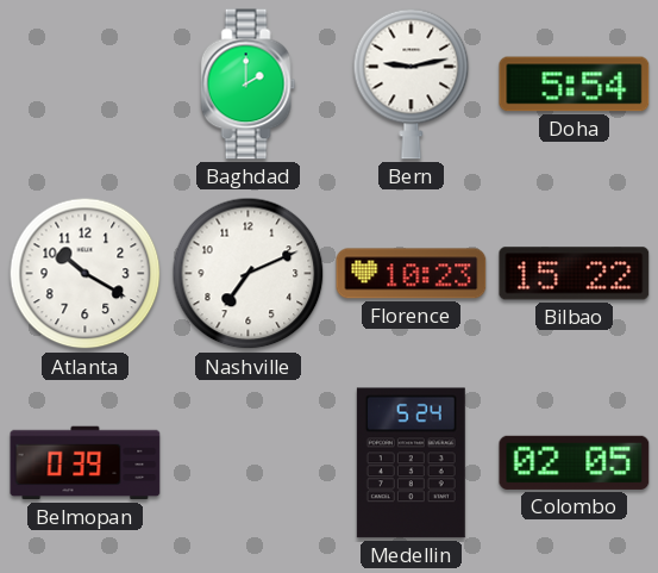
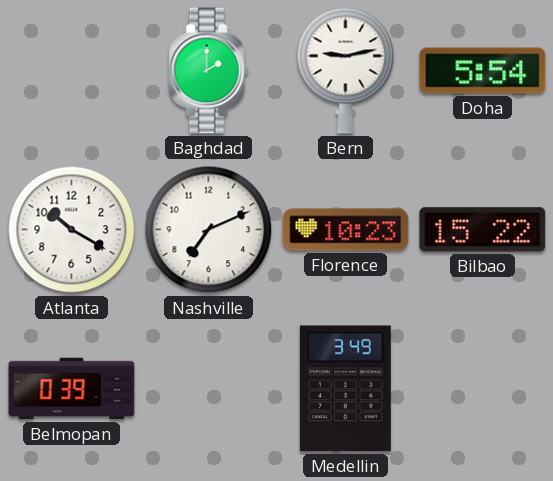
Medellin: 5:24 -> 3:49
Colombo: 02:05 -> none
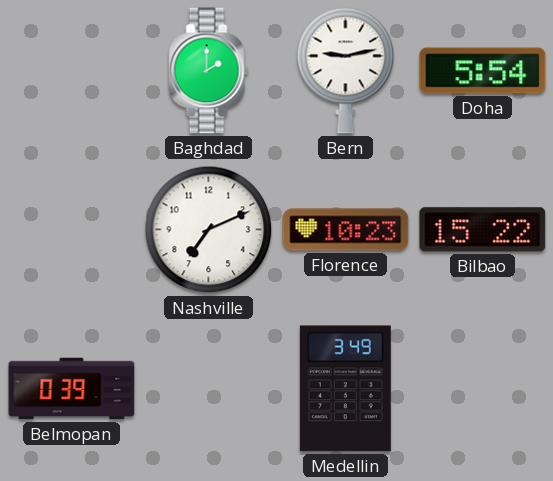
Atlanta: 10:20 -> none
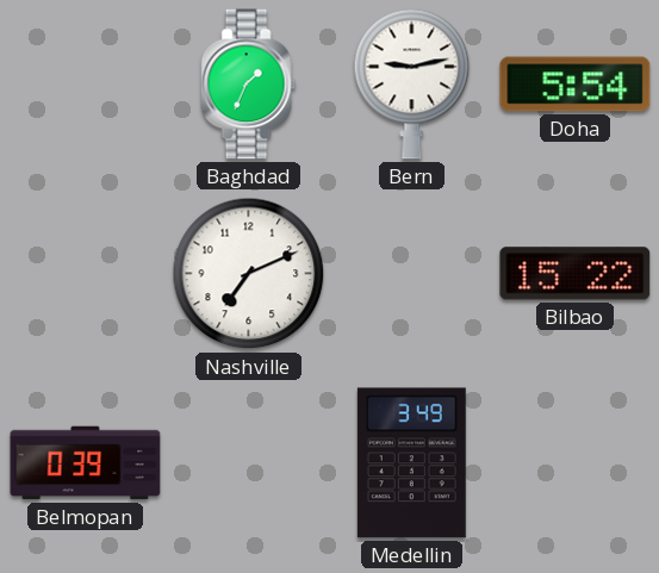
Baghdad: 2:00 -> 1:34
Florence: 10:23 -> none
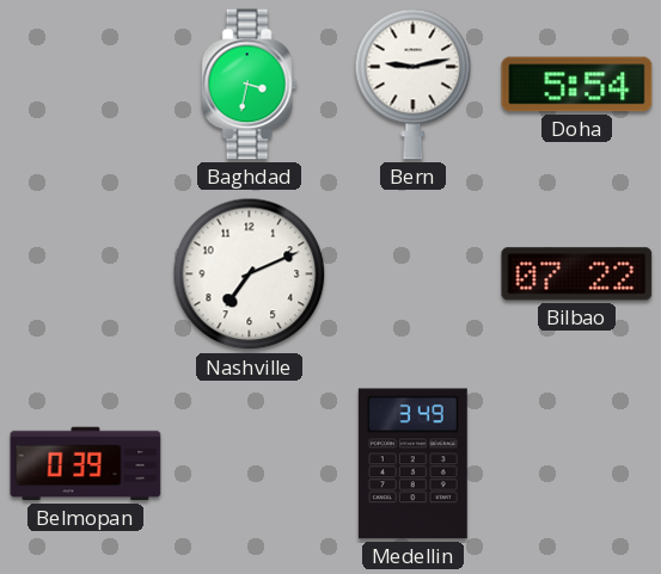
Baghdad: 1:34 -> 3:32
Bilbao: 15:22 -> 07:22
